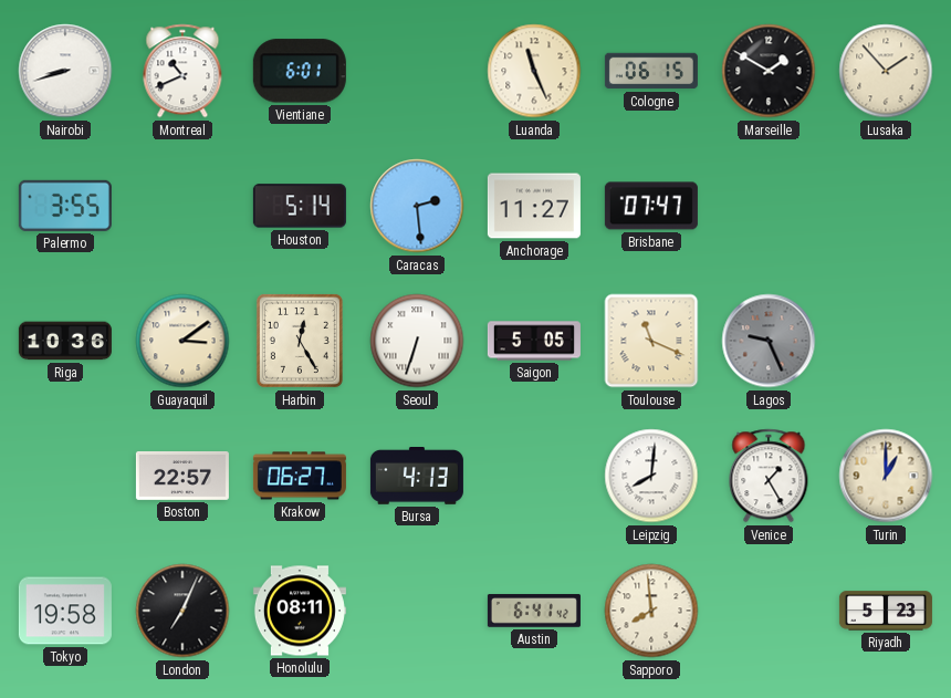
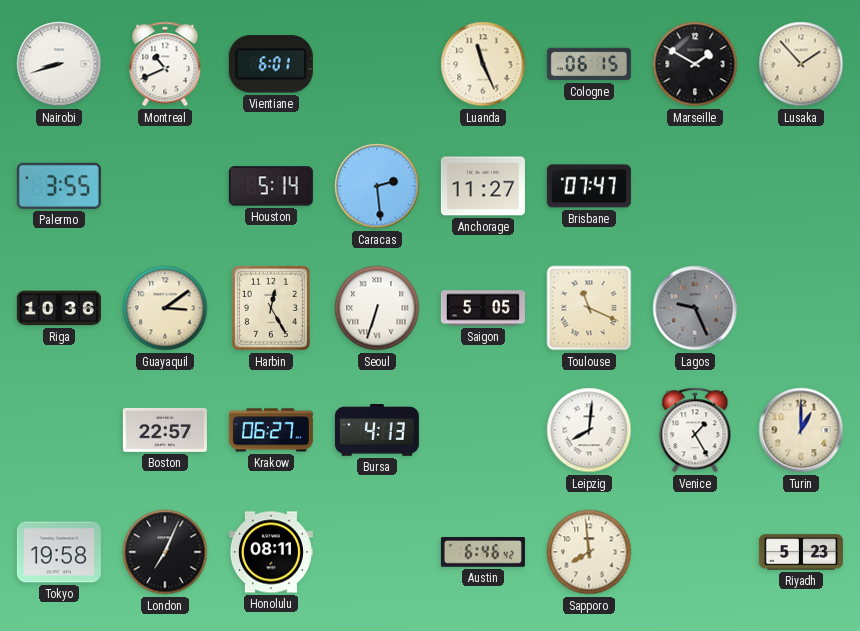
Austin: 6:41 -> 6:46
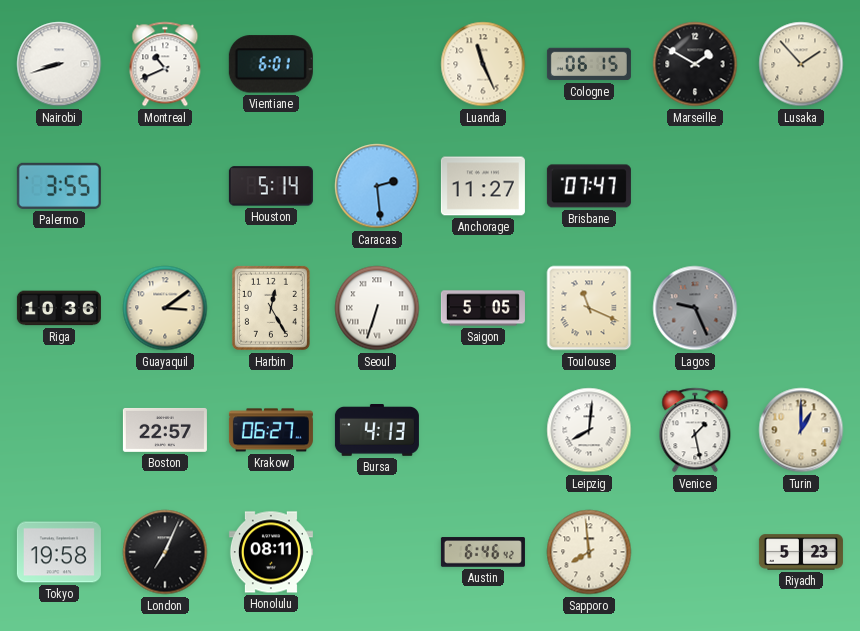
Venice: 1:25 -> 1:28
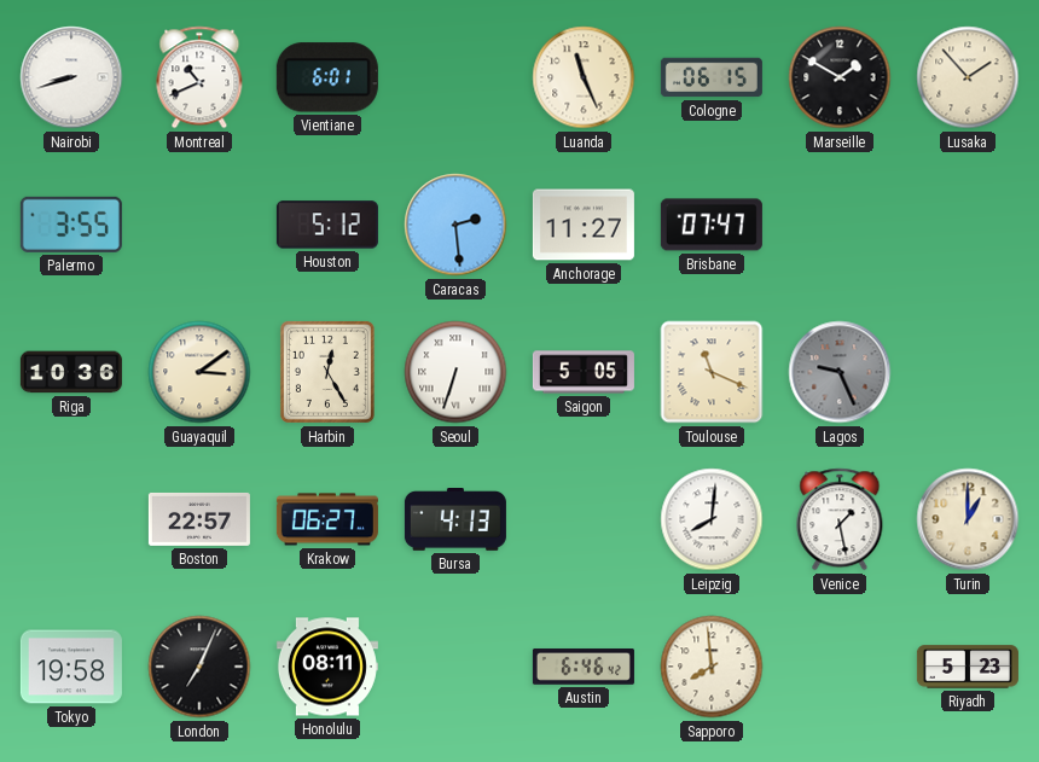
Houston: 5:14 -> 5:12
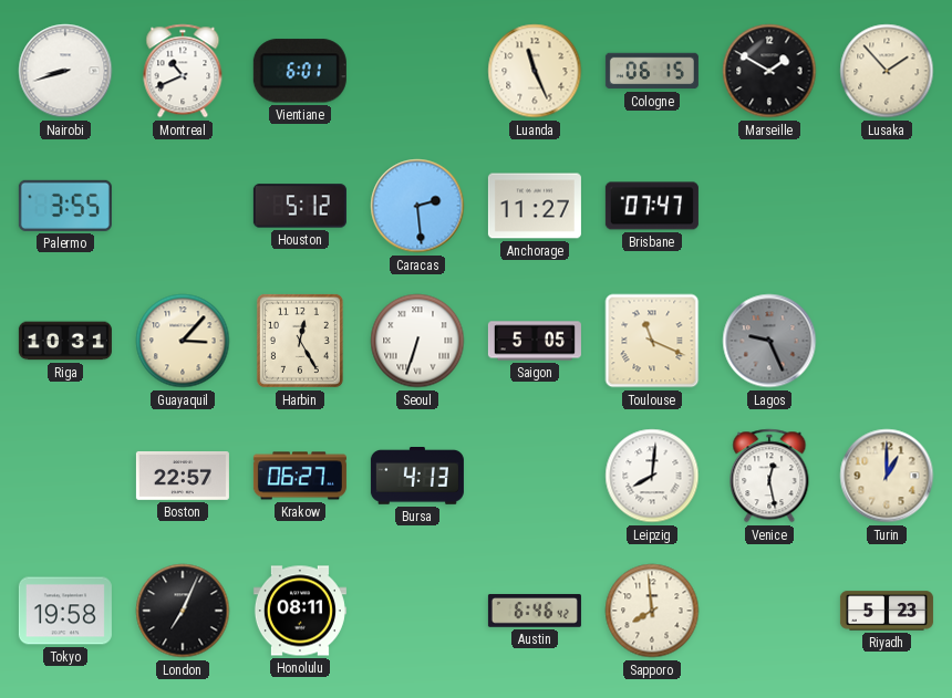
Riga: 10:36 -> 10:31
Guayaquil: 3:09 -> 3:07
Venice: 1:28 -> 12:28
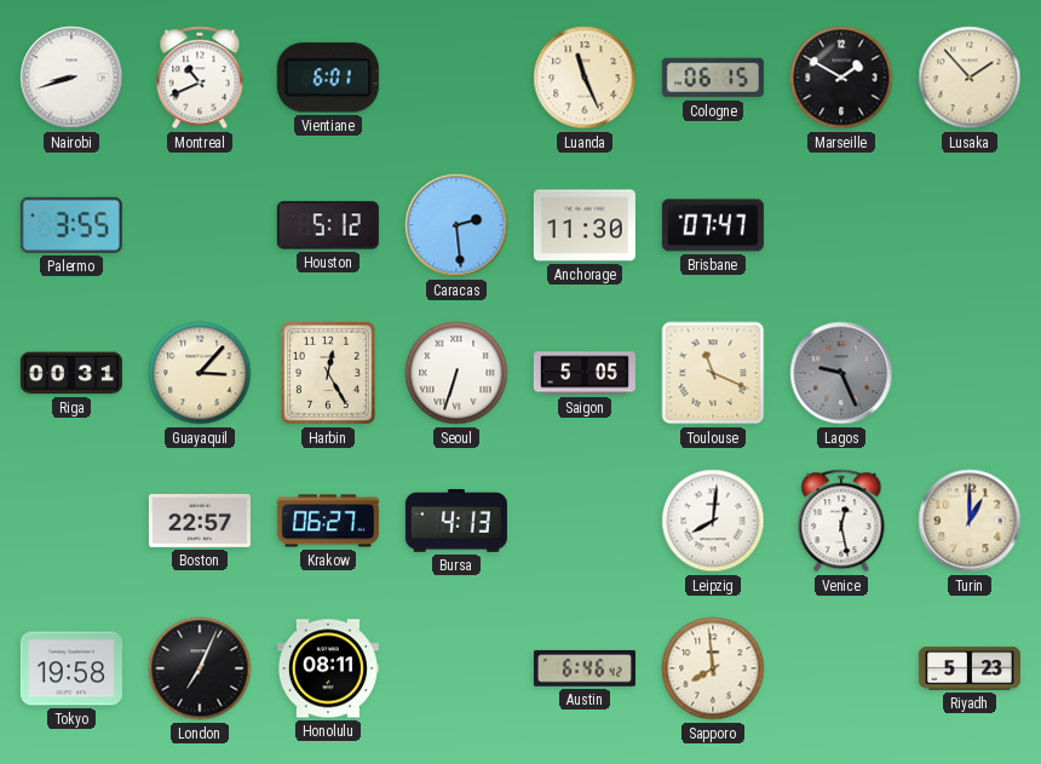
Anchorage: 11:27 -> 11:30
Riga: 10:31 -> 00:31
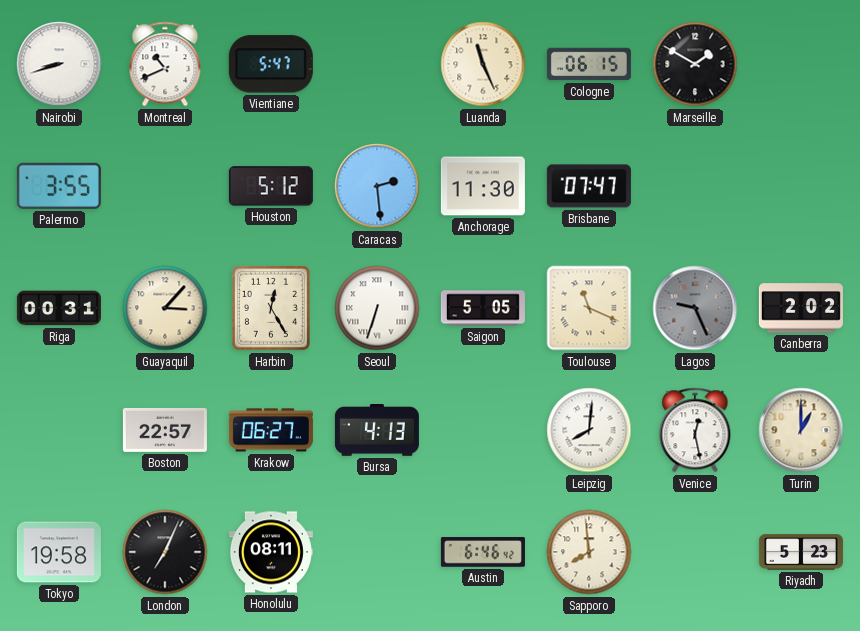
Vientiane: 6:01 -> 5:47
Lusaka: 1:53 -> none
Canberra: none -> 2:02
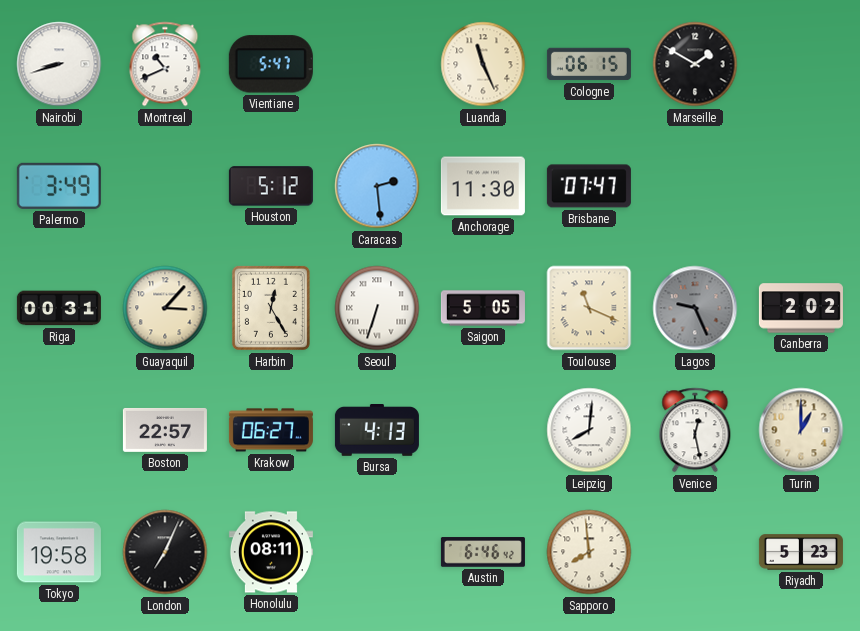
Palermo: 3:55 -> 3:49
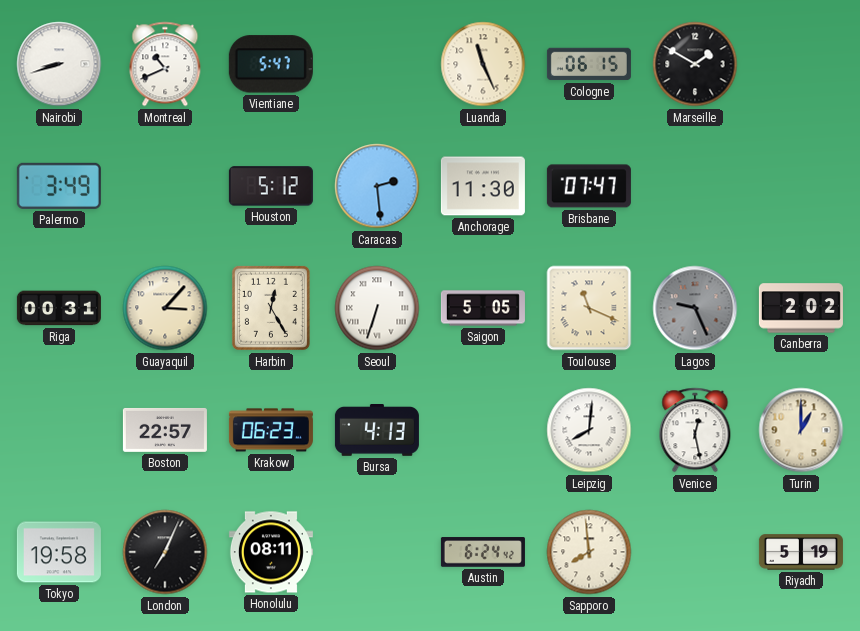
Krakow: 06:27 -> 06:23
Austin: 6:46 -> 6:24
Riyadh: 5:23 -> 5:19
